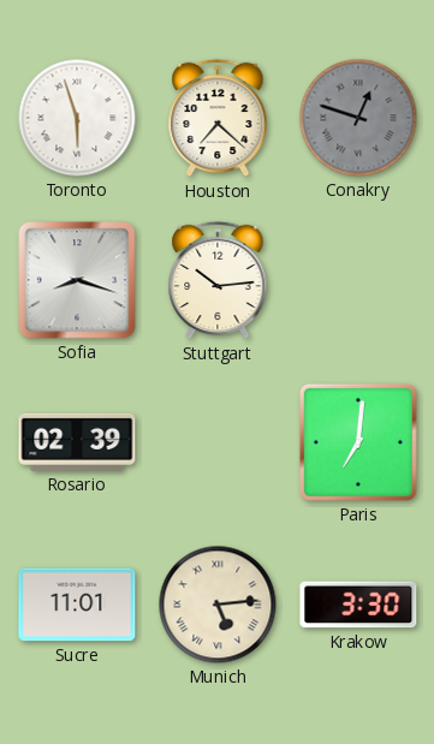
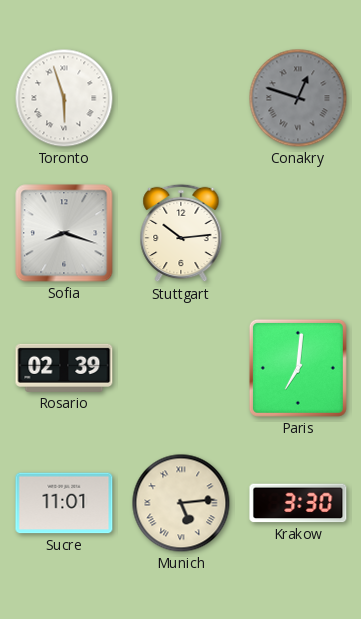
Houston: 7:22 -> none
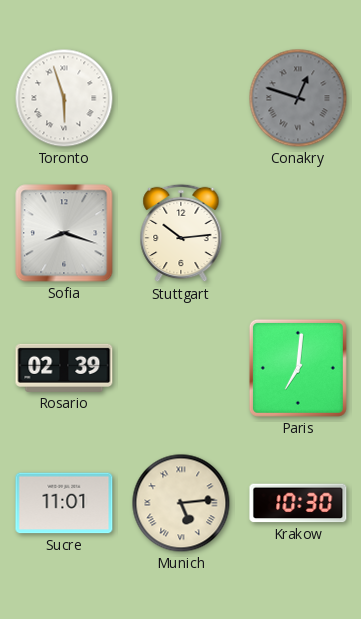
Krakow: 3:30 -> 10:30
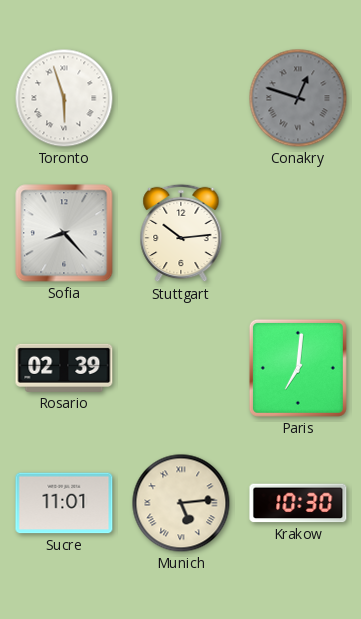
Sofia: 8:18 -> 8:23
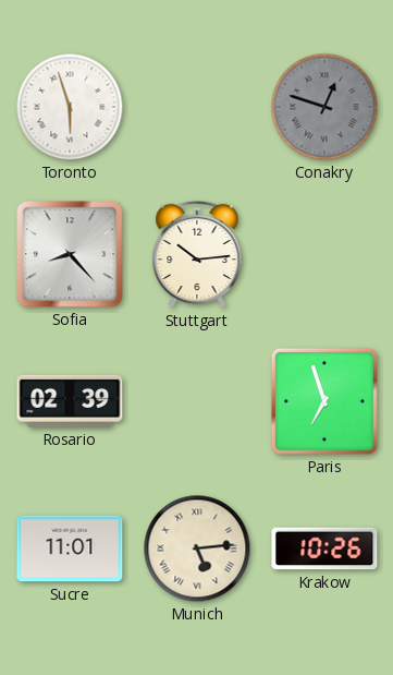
Paris: 7:01 -> 6:57
Krakow: 10:30 -> 10:26
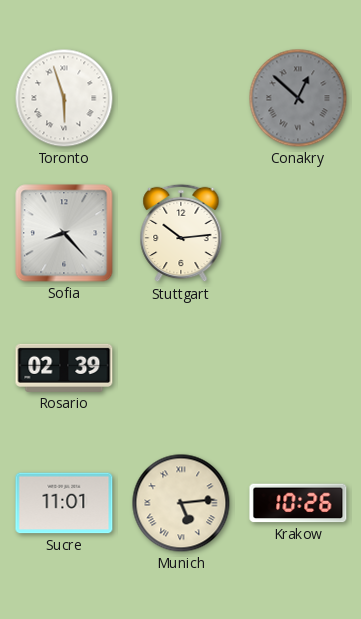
Conakry: 12:48 -> 12:52
Paris: 6:57 -> none
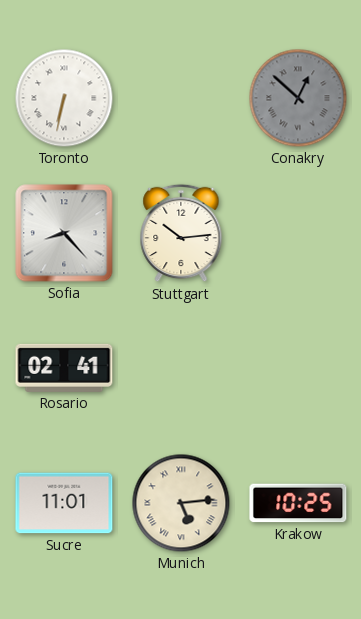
Toronto: 5:57 -> 6:32
Rosario: 02:39 -> 02:41
Krakow: 10:26 -> 10:25
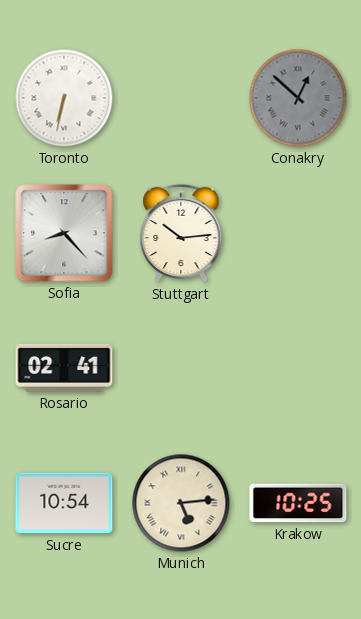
Sucre: 11:01 -> 10:54
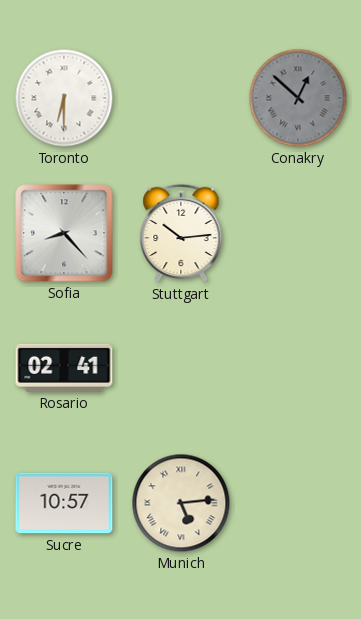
Toronto: 6:32 -> 6:30
Sucre: 10:54 -> 10:57
Krakow: 10:25 -> none
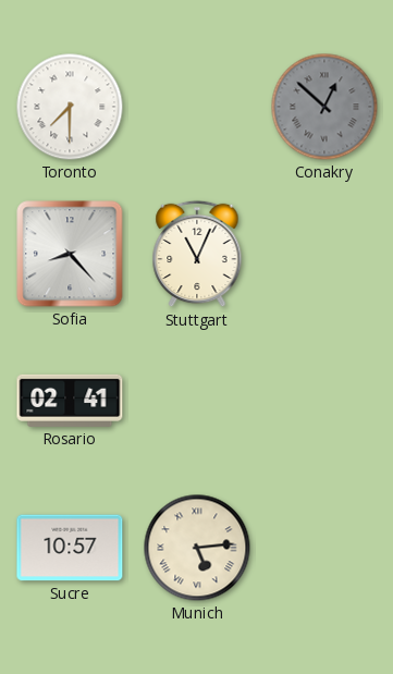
Toronto: 6:30 -> 7:30
Stuttgart: 10:14 -> 11:04
